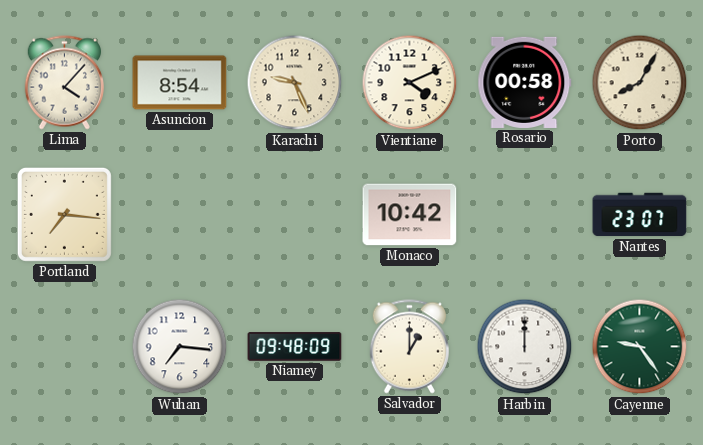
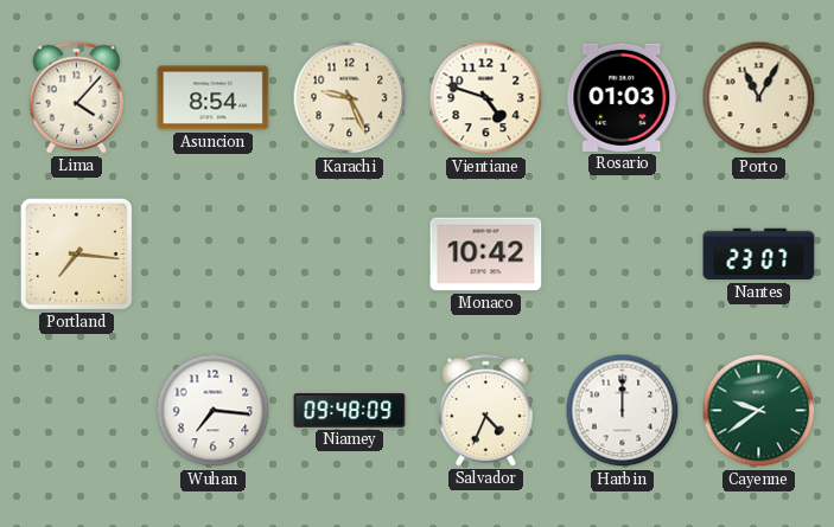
Vientiane: 4:11 -> 4:48
Rosario: 00:58 -> 01:03
Porto: 8:05 -> 11:05
Salvador: 1:00 -> 4:34
Cayenne: 9:24 -> 9:39
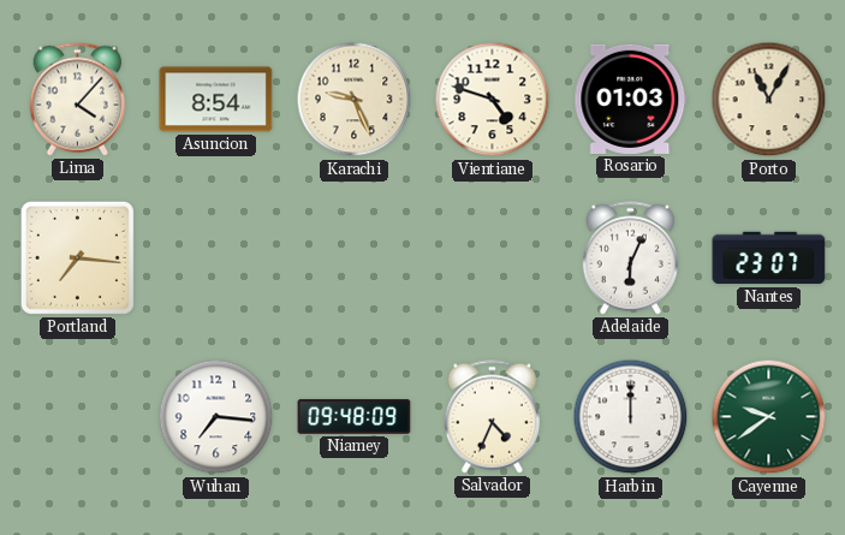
Monaco: 10:42 -> none
Adelaide: none -> 6:04
